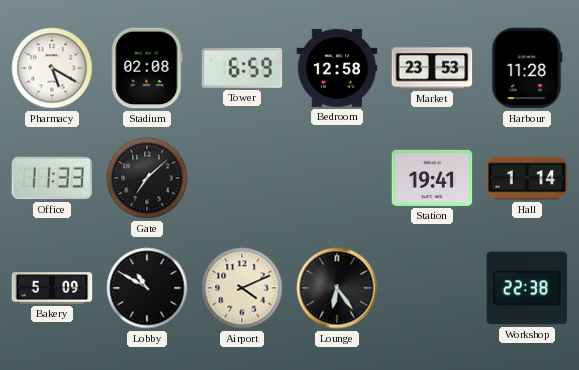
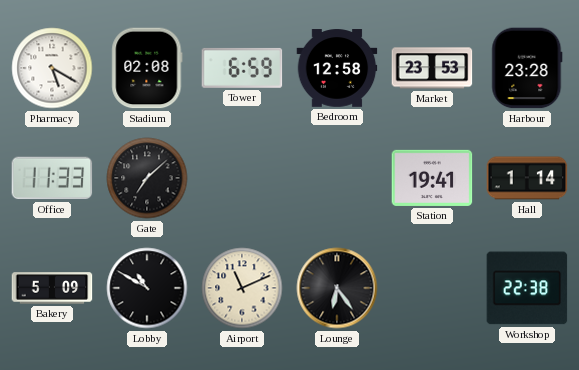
Harbour: 11:28 -> 23:28
Airport: 4:11 -> 11:11
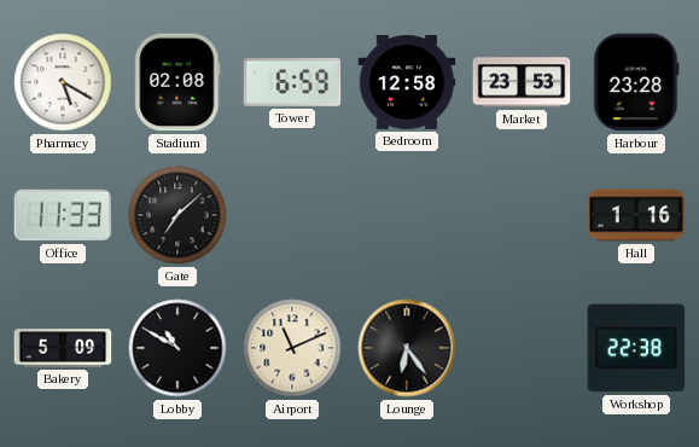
Station: 19:41 -> none
Hall: 1:14 -> 1:16
